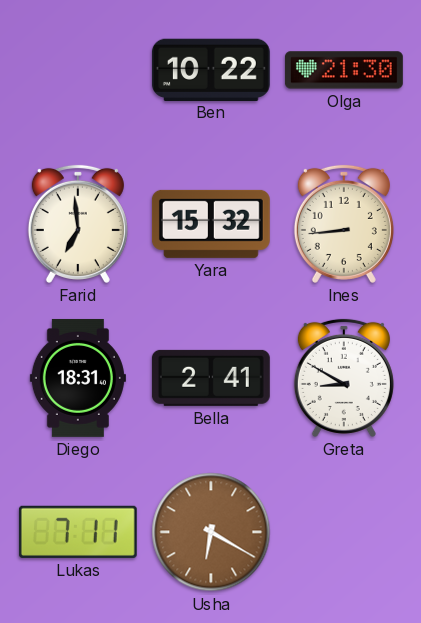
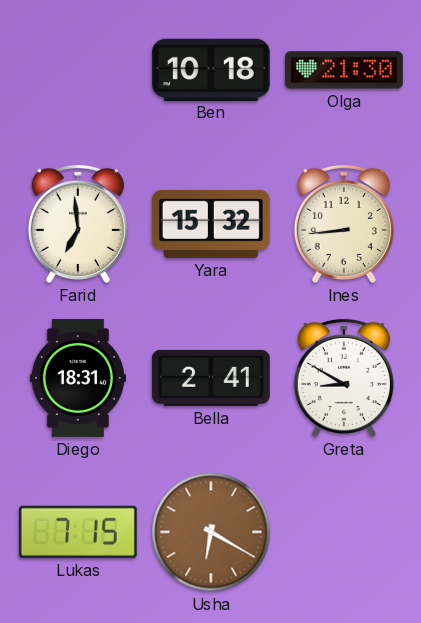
Ben: 10:22 -> 10:18
Lukas: 7:11 -> 7:15
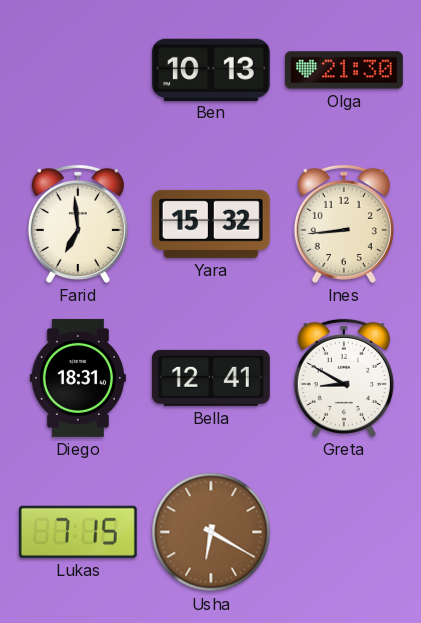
Ben: 10:18 -> 10:13
Bella: 2:41 -> 12:41
